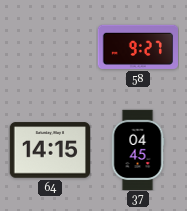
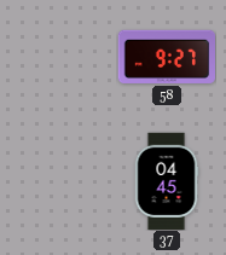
64: 14:15 -> none
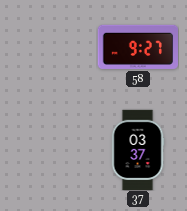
37: 04:45 -> 03:37
